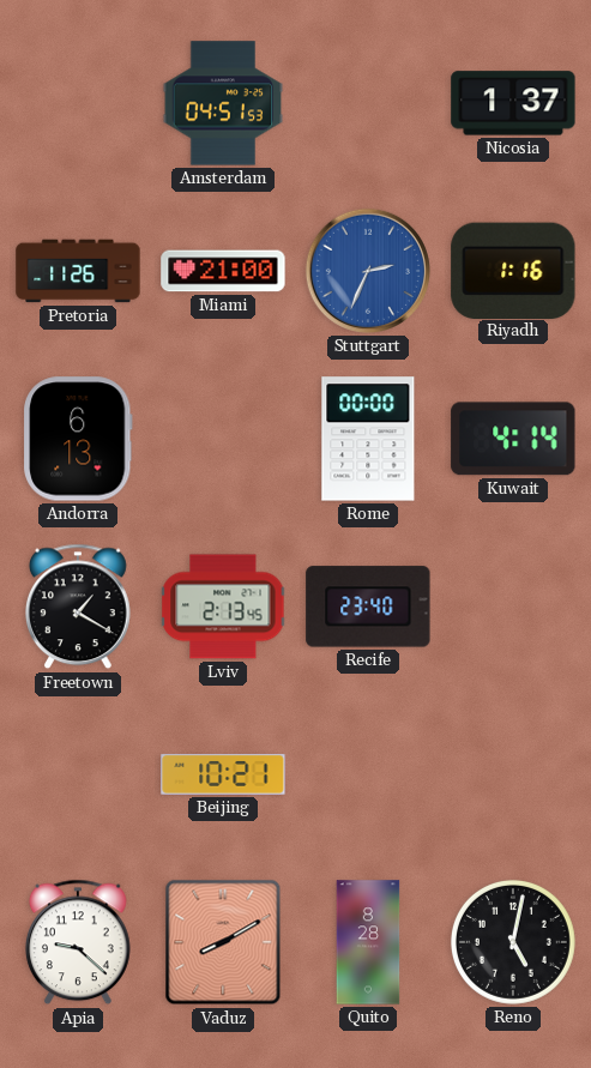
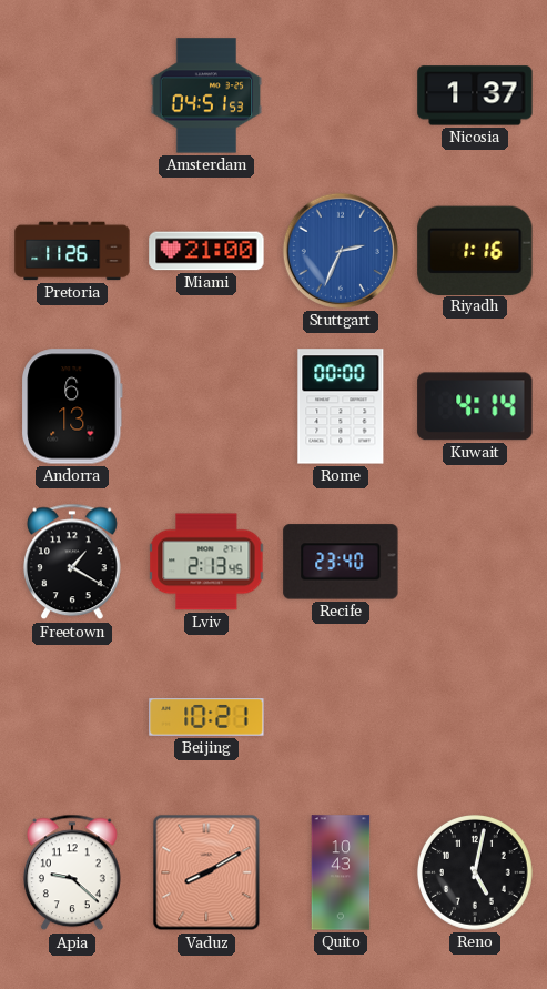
Quito: 8:28 -> 10:43
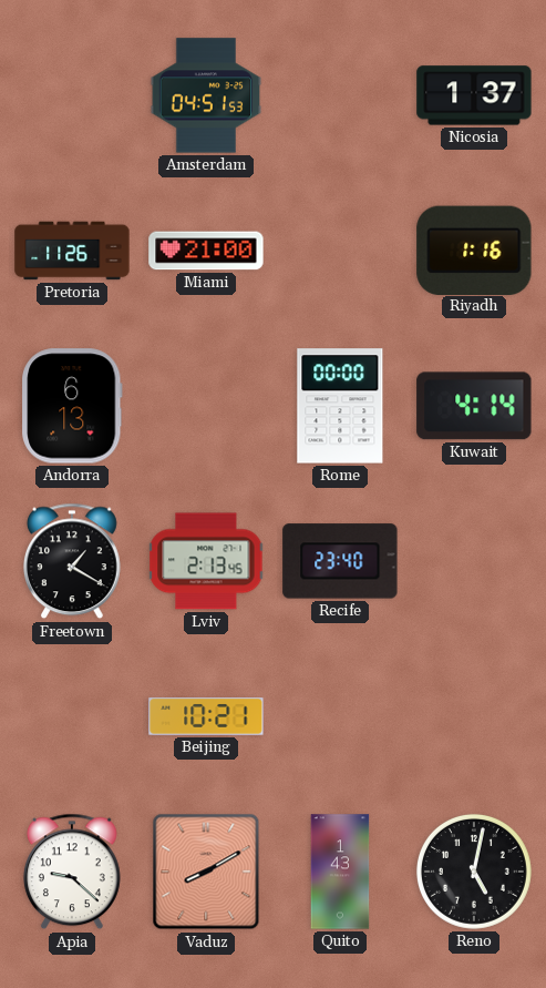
Stuttgart: 2:34 -> none
Quito: 10:43 -> 1:43
